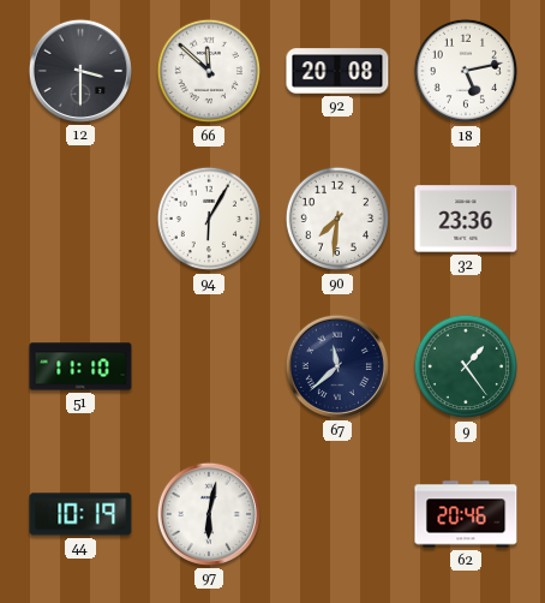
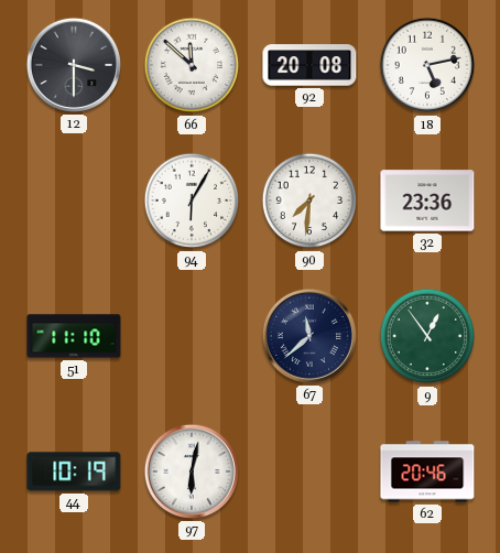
9: 1:24 -> 12:54
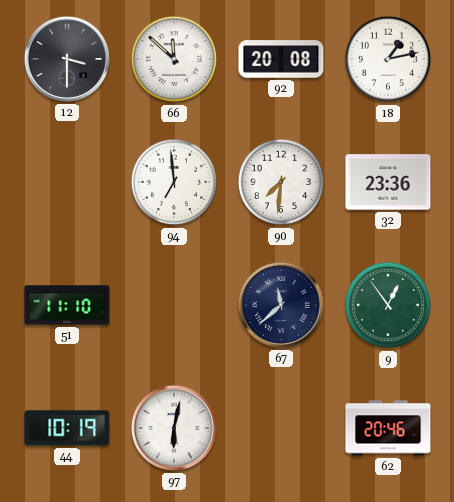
18: 5:13 -> 1:13
94: 6:05 -> 6:59
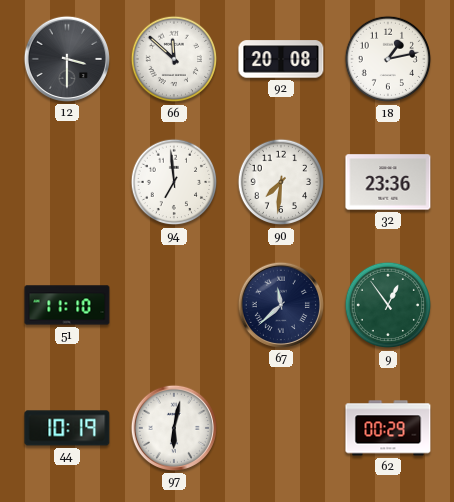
62: 20:46 -> 00:29
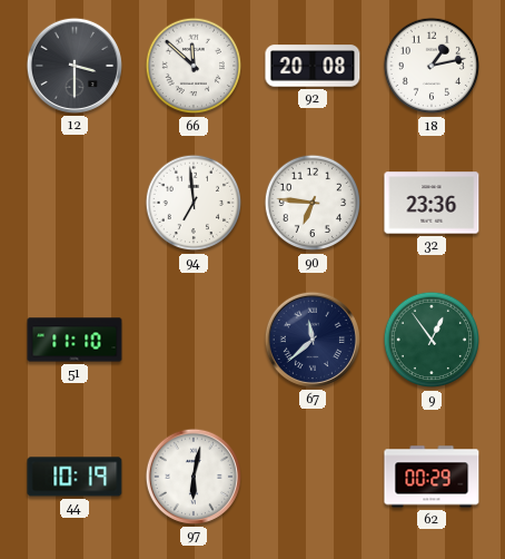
90: 7:31 -> 6:46
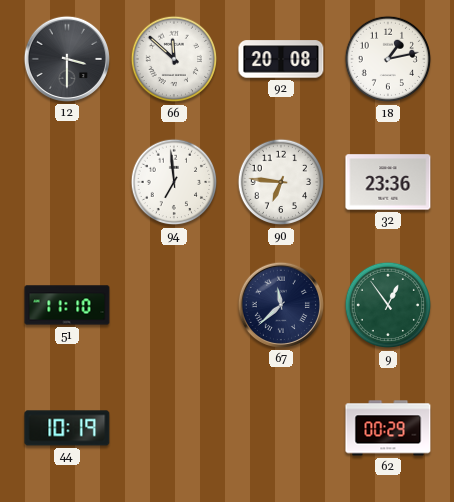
97: 6:02 -> none
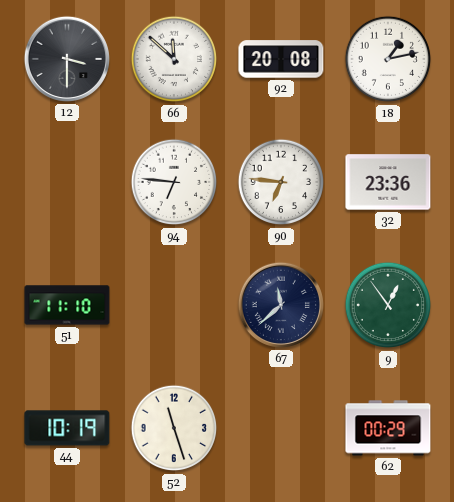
94: 6:59 -> 6:46
52: none -> 11:27
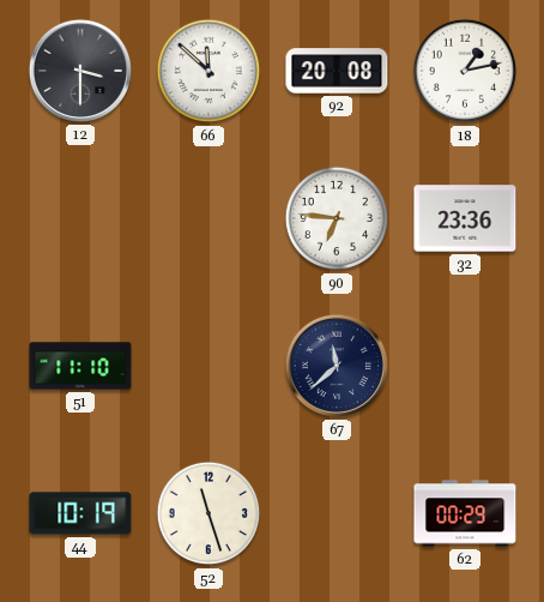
94: 6:46 -> none
9: 12:54 -> none
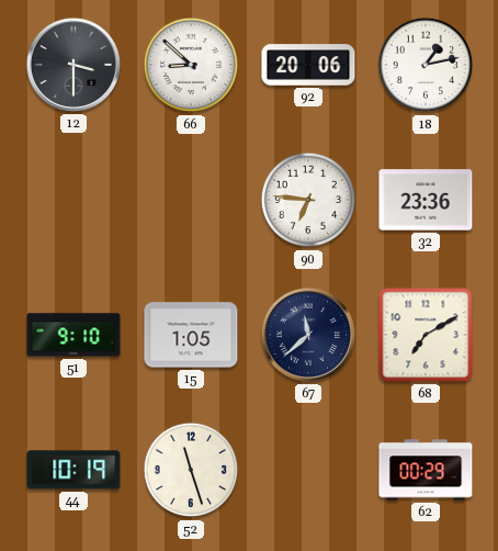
66: 11:52 -> 8:52
92: 20:08 -> 20:06
51: 11:10 -> 9:10
15: none -> 1:05
68: none -> 7:10
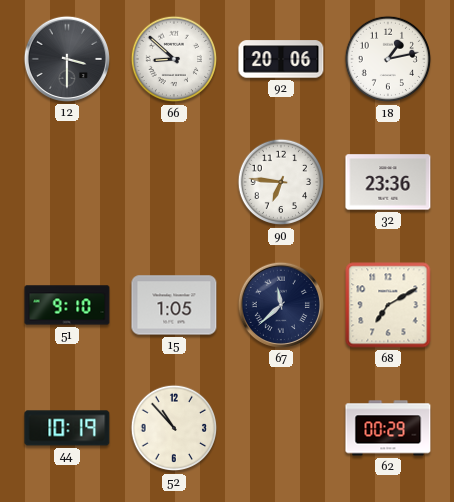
52: 11:27 -> 10:53
